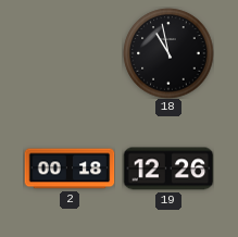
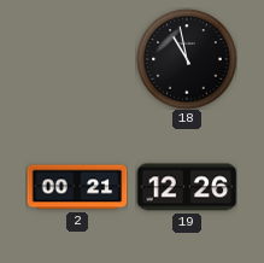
2: 00:18 -> 00:21
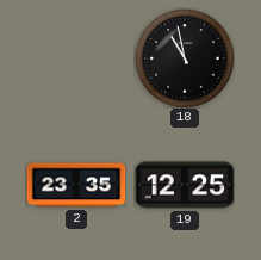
2: 00:21 -> 23:35
19: 12:26 -> 12:25
